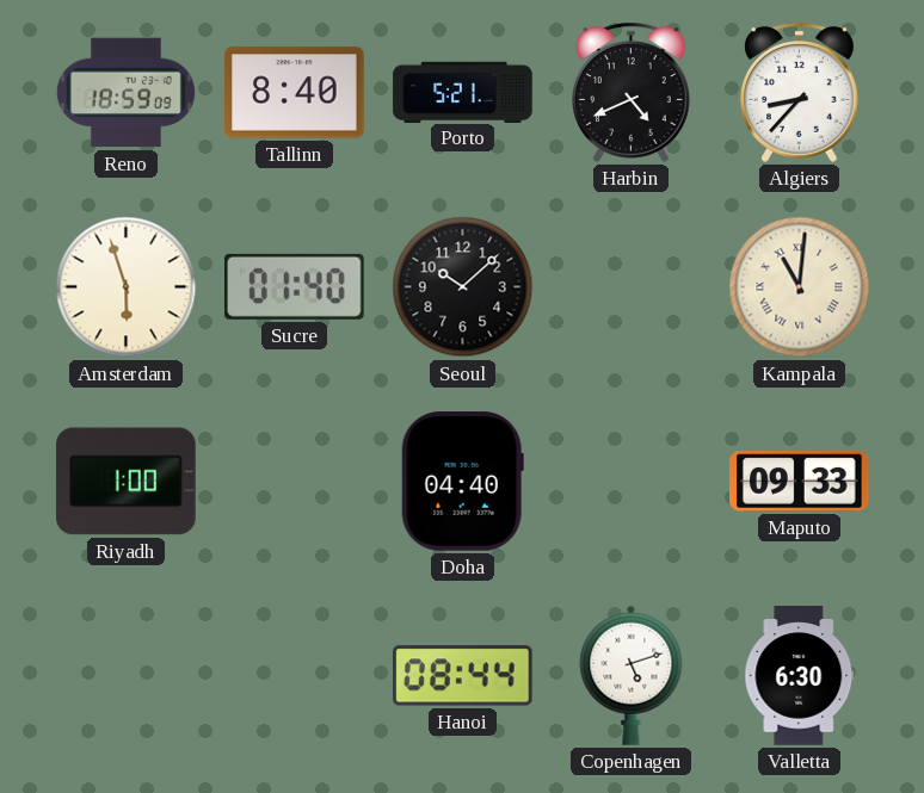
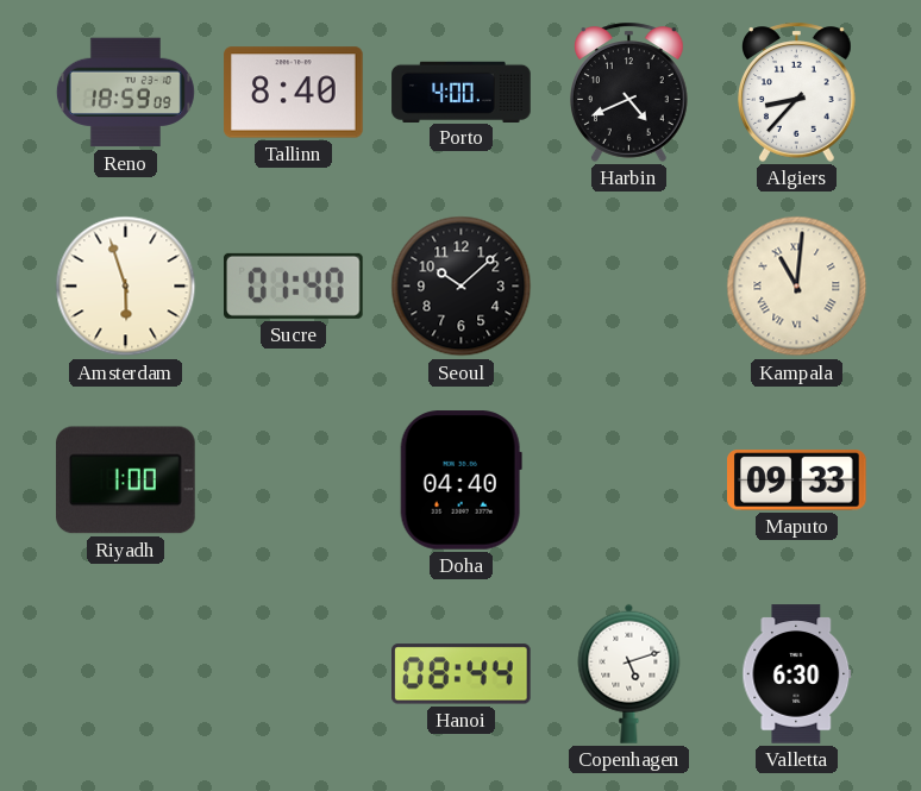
Porto: 5:21 -> 4:00
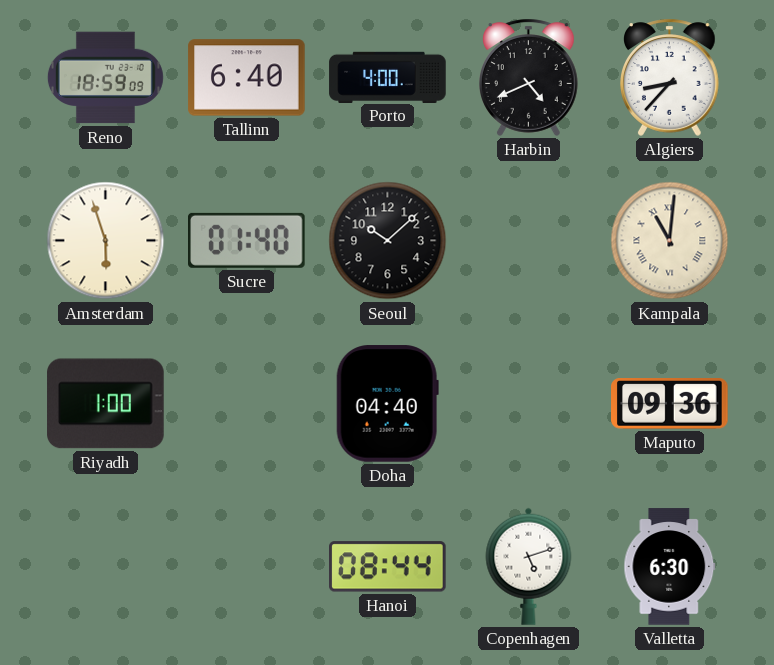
Tallinn: 8:40 -> 6:40
Maputo: 09:33 -> 09:36
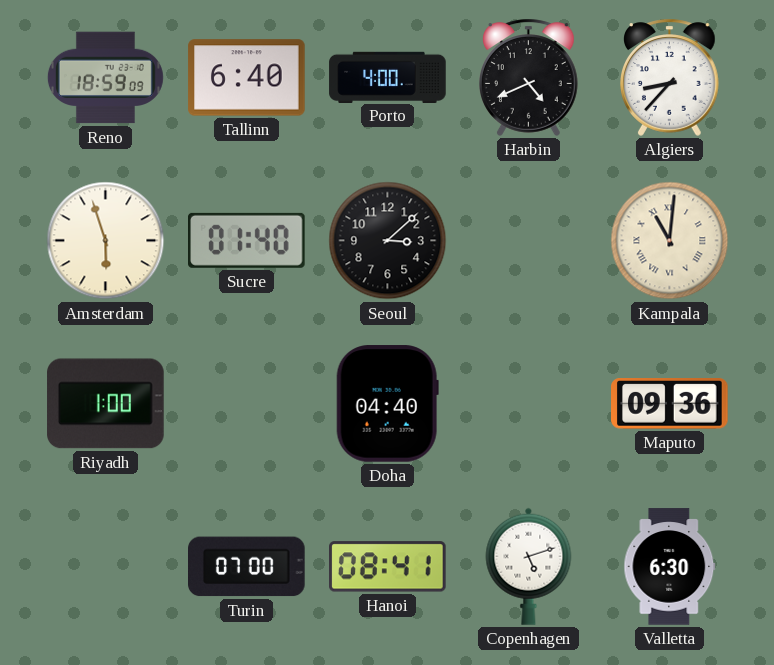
Seoul: 10:08 -> 3:08
Turin: none -> 07:00
Hanoi: 08:44 -> 08:41
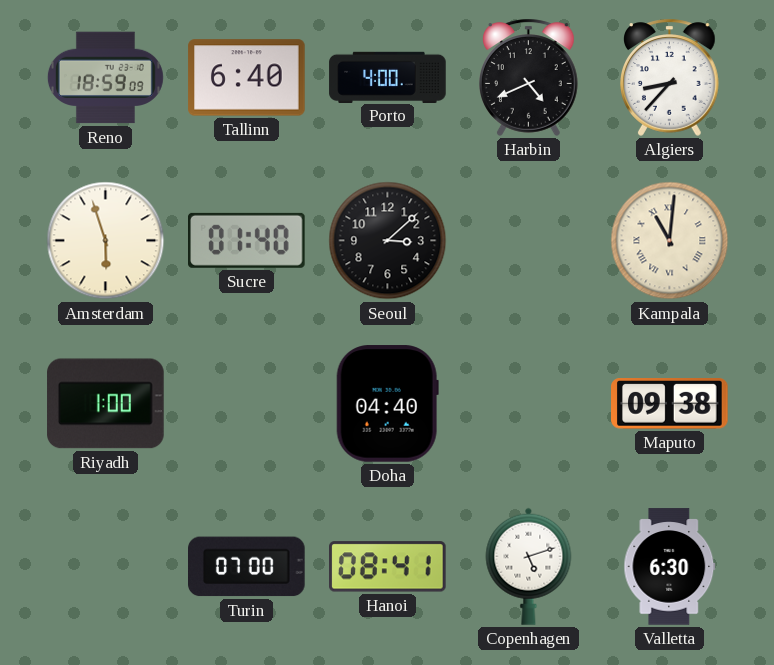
Maputo: 09:36 -> 09:38
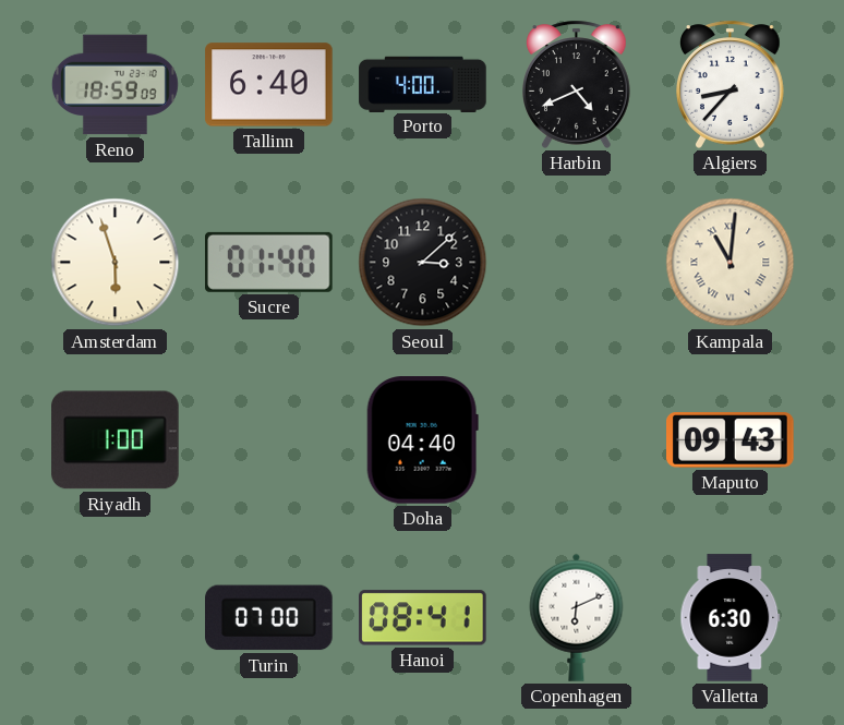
Maputo: 09:38 -> 09:43
Copenhagen: 5:12 -> 6:11
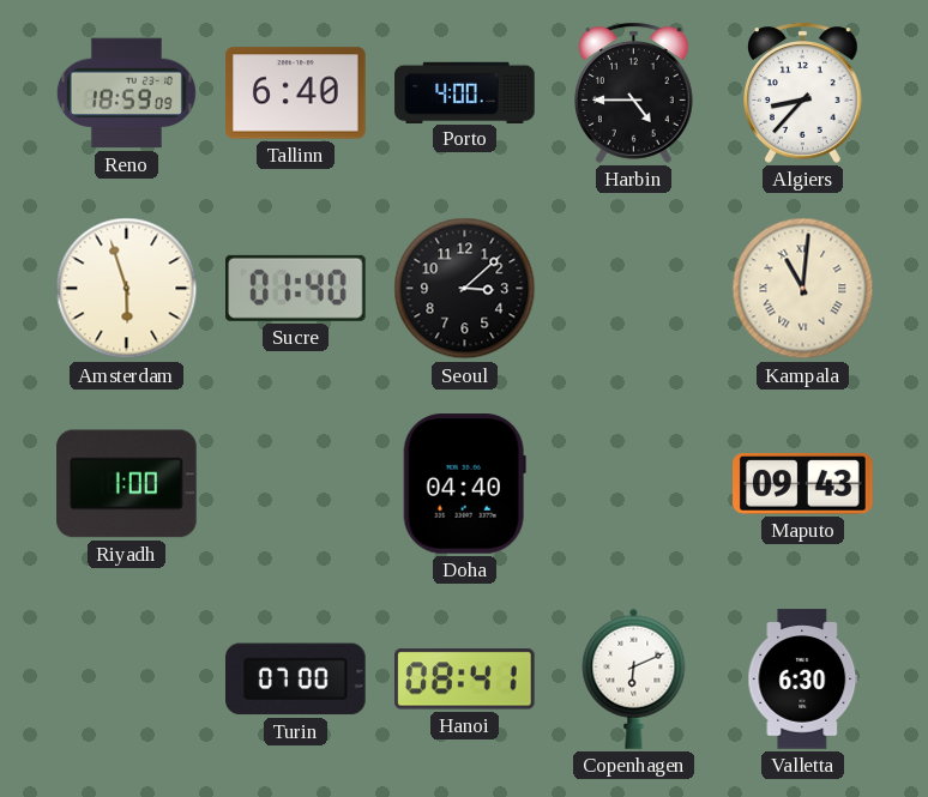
Harbin: 4:41 -> 4:45
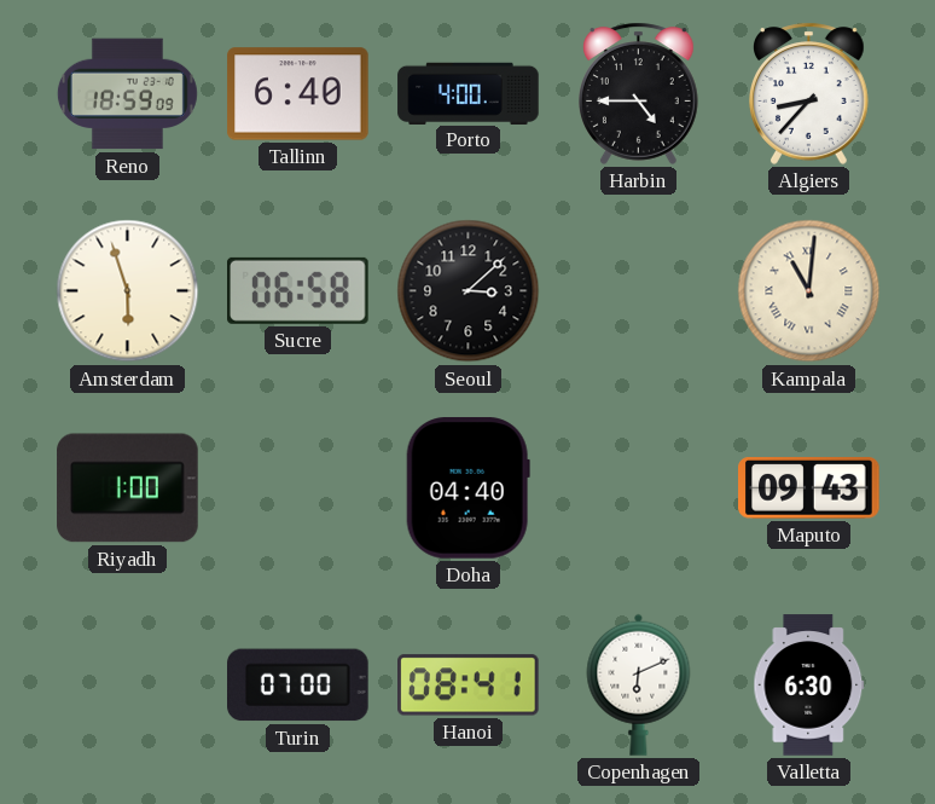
Sucre: 01:40 -> 06:58
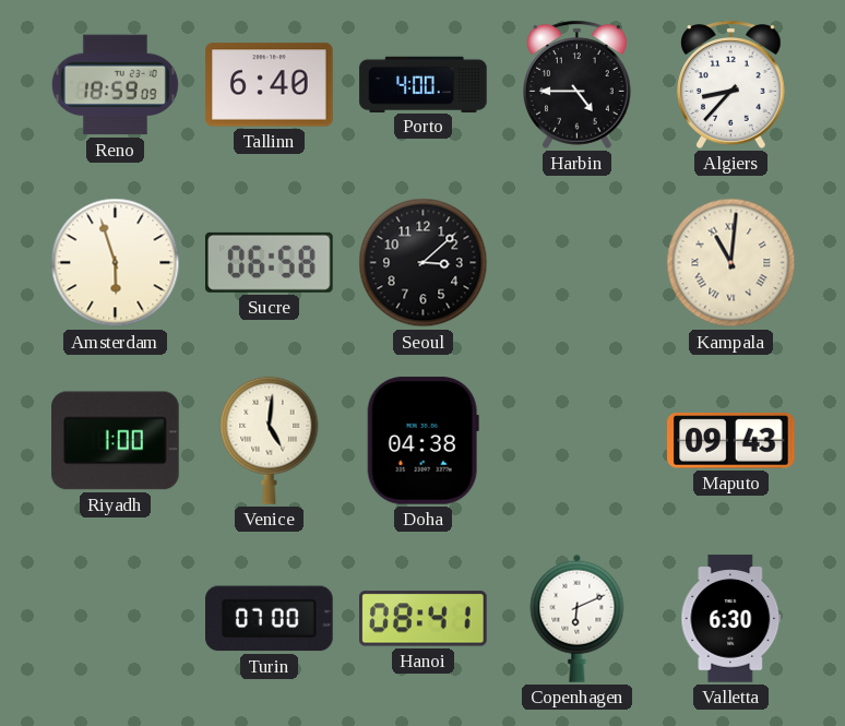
Venice: none -> 5:01
Doha: 04:40 -> 04:38
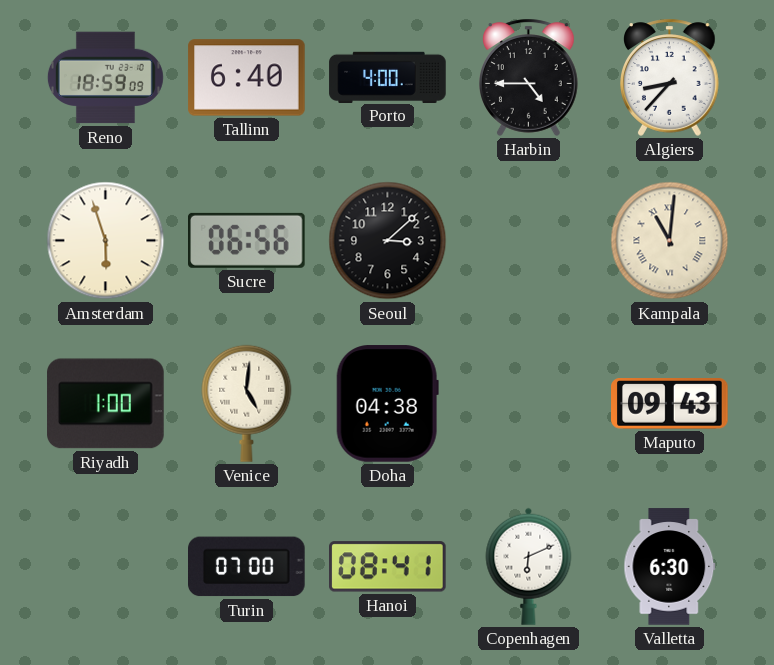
Sucre: 06:58 -> 06:56
